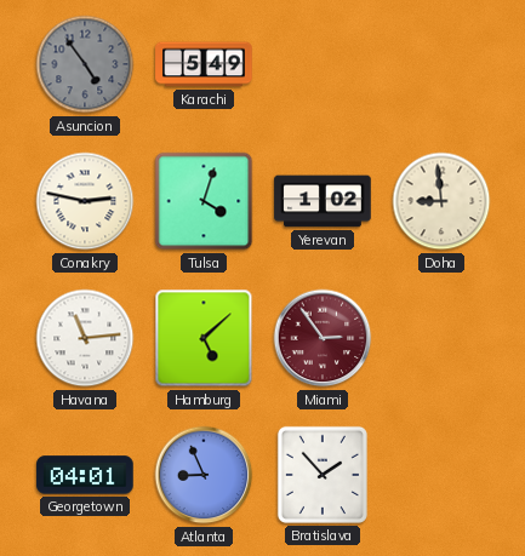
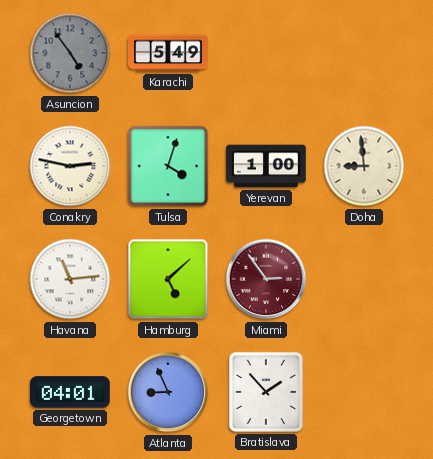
Yerevan: 1:02 -> 1:00
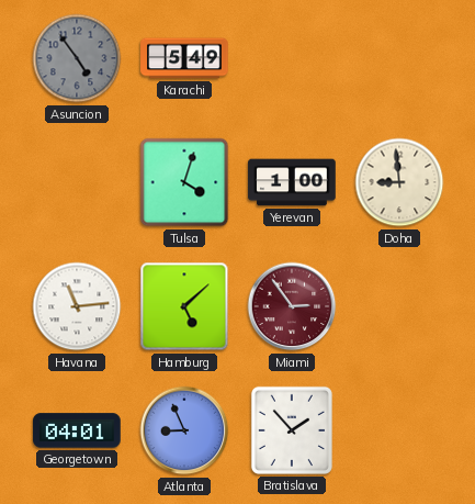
Conakry: 2:47 -> none
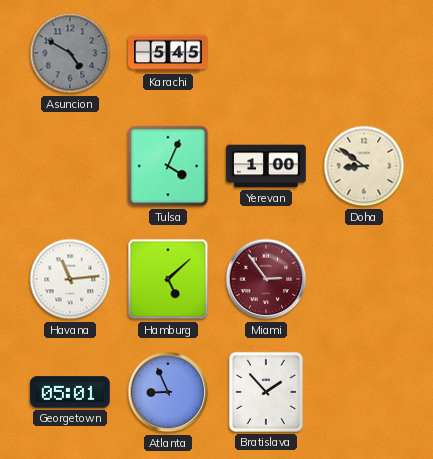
Asuncion: 4:54 -> 4:50
Karachi: 5:49 -> 5:45
Tulsa: 4:03 -> 4:04
Doha: 8:59 -> 8:51
Georgetown: 04:01 -> 05:01
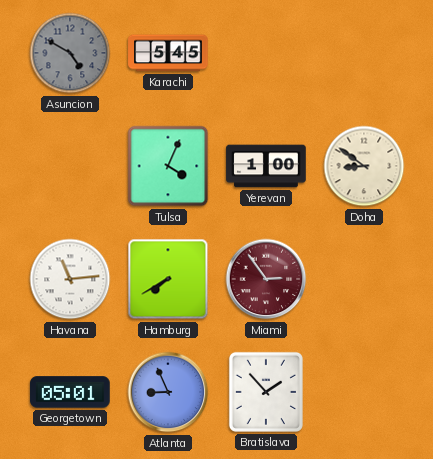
Hamburg: 5:08 -> 7:40
